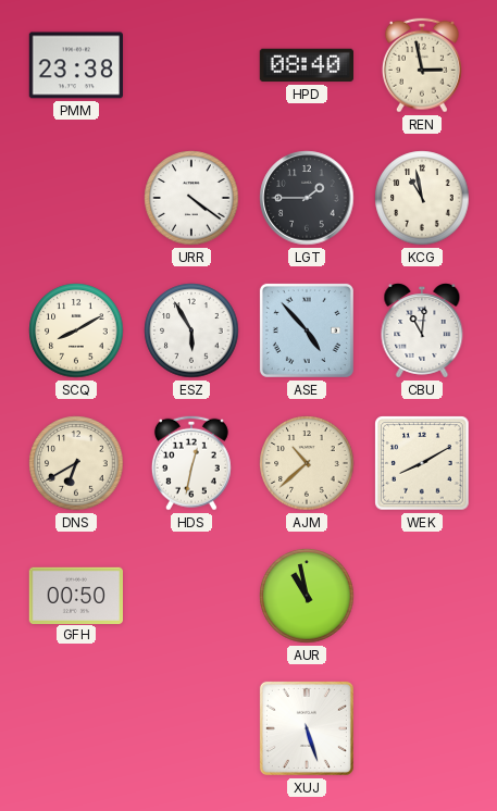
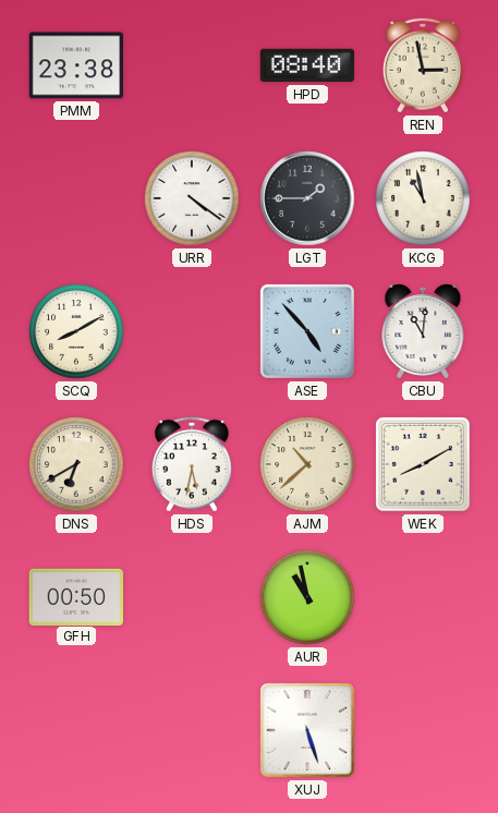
ESZ: 5:55 -> none
HDS: 12:32 -> 5:32
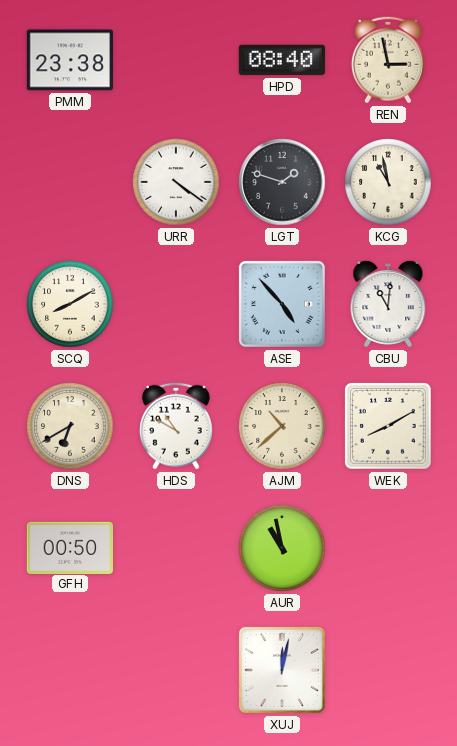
LGT: 1:45 -> 1:48
HDS: 5:32 -> 10:50
XUJ: 5:27 -> 12:02
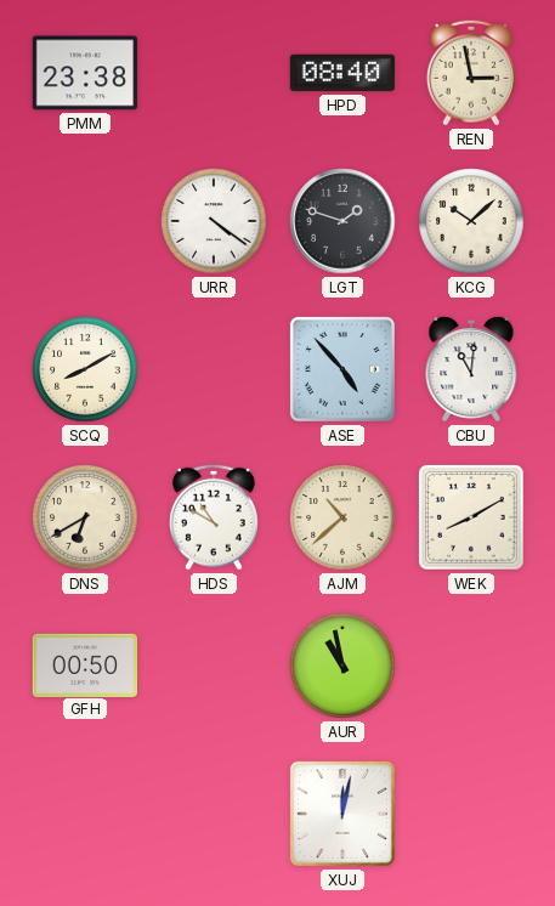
KCG: 10:58 -> 10:08
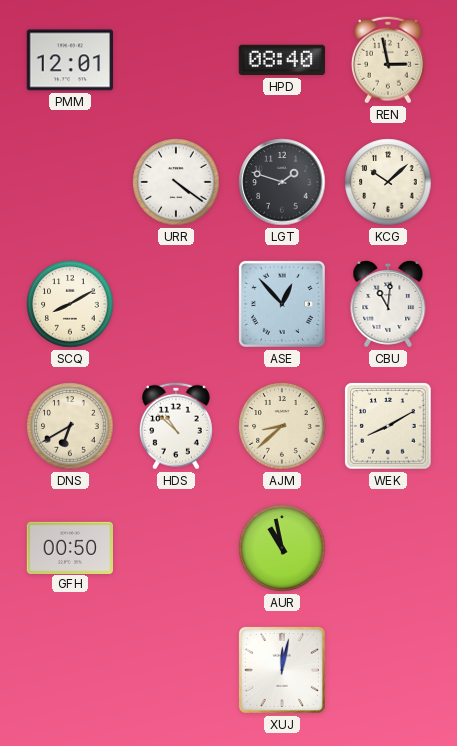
PMM: 23:38 -> 12:01
ASE: 4:53 -> 12:53
HDS: 10:50 -> 10:52
AJM: 10:38 -> 8:38
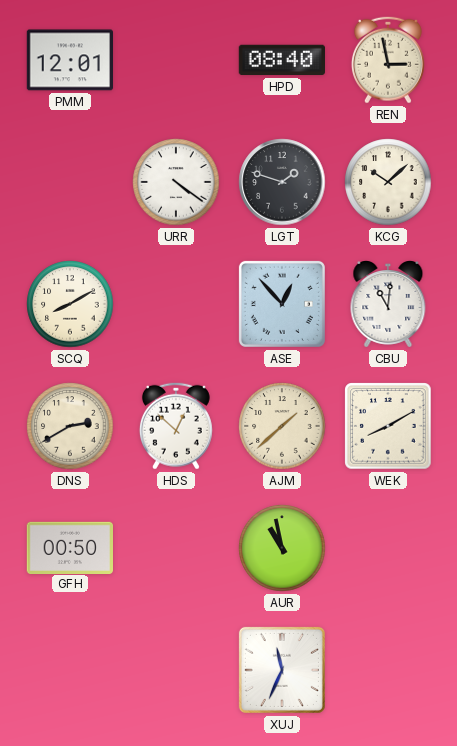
DNS: 6:40 -> 2:40
HDS: 10:52 -> 12:52
AJM: 8:38 -> 1:38
XUJ: 12:02 -> 11:34
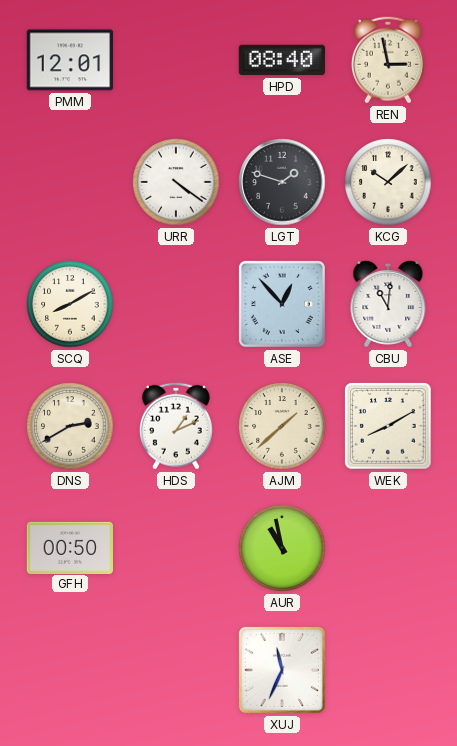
HDS: 12:52 -> 1:11
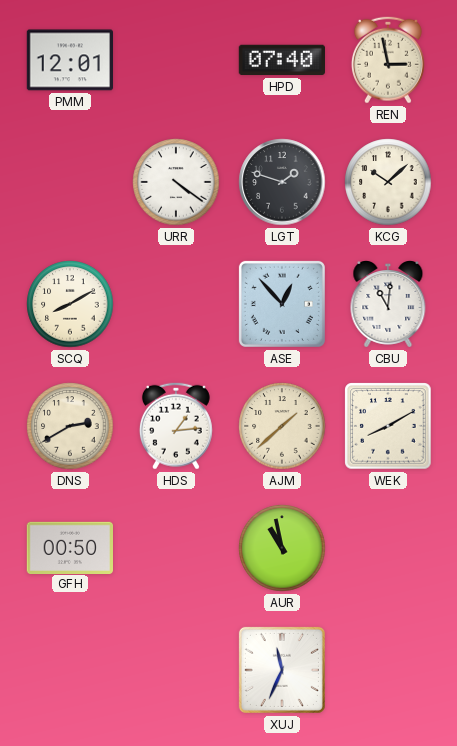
HPD: 08:40 -> 07:40
HDS: 1:11 -> 1:14
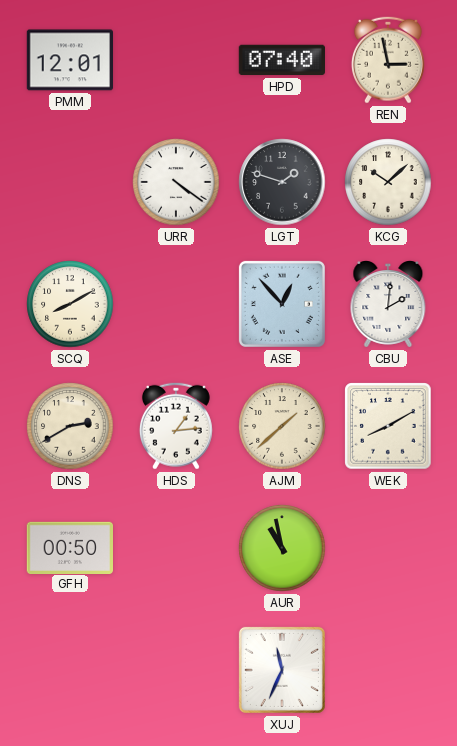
CBU: 11:01 -> 2:01
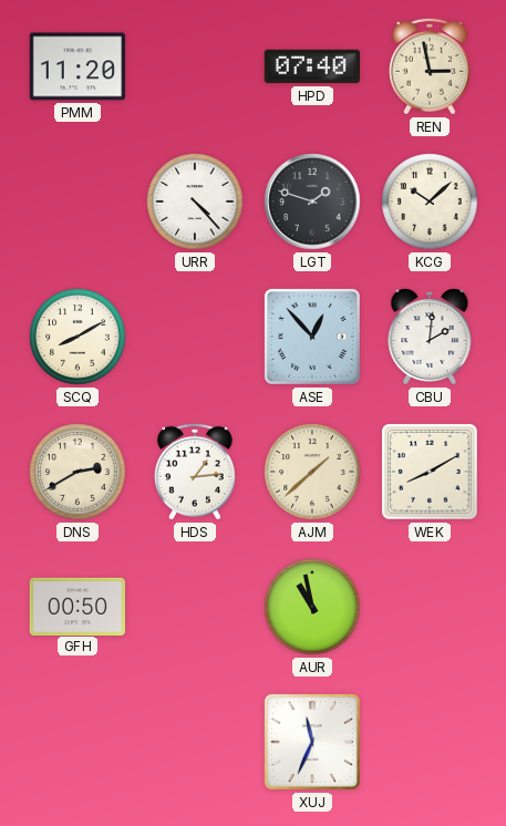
PMM: 12:01 -> 11:20
URR: 4:21 -> 4:23
